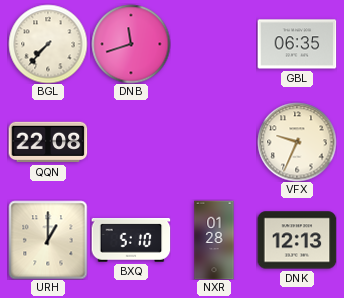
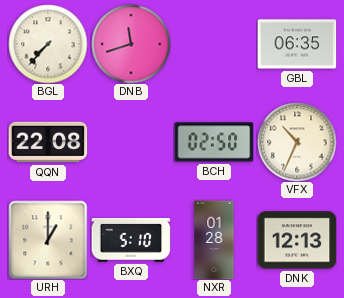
BCH: none -> 02:50
VFX: 9:34 -> 10:34
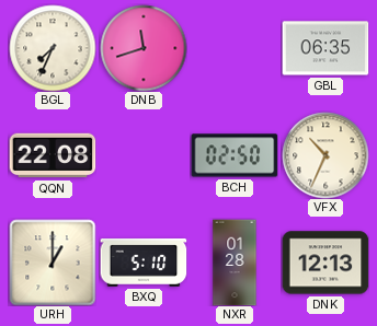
BGL: 7:37 -> 7:34
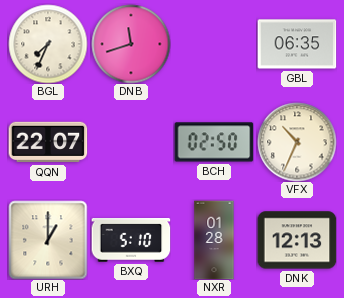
QQN: 22:08 -> 22:07
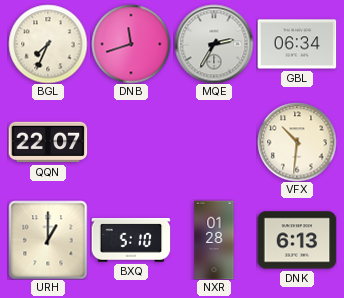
MQE: none -> 2:35
GBL: 06:35 -> 06:34
BCH: 02:50 -> none
VFX: 10:34 -> 10:31
DNK: 12:13 -> 6:13
